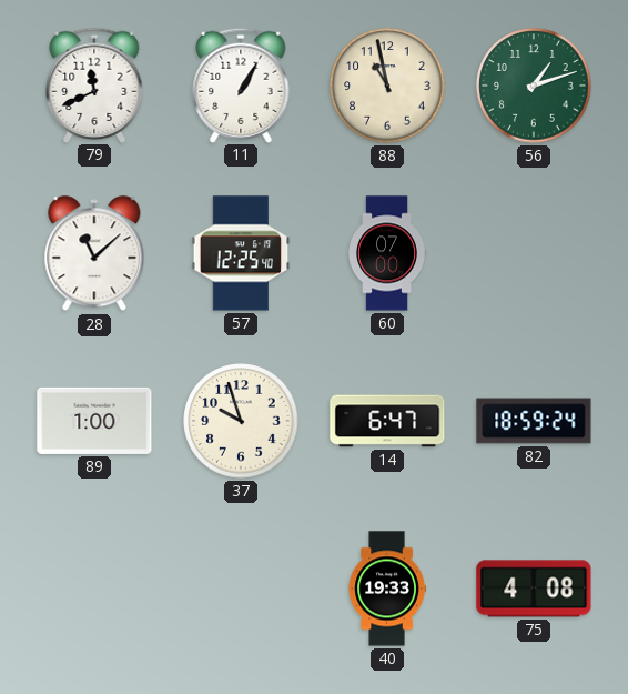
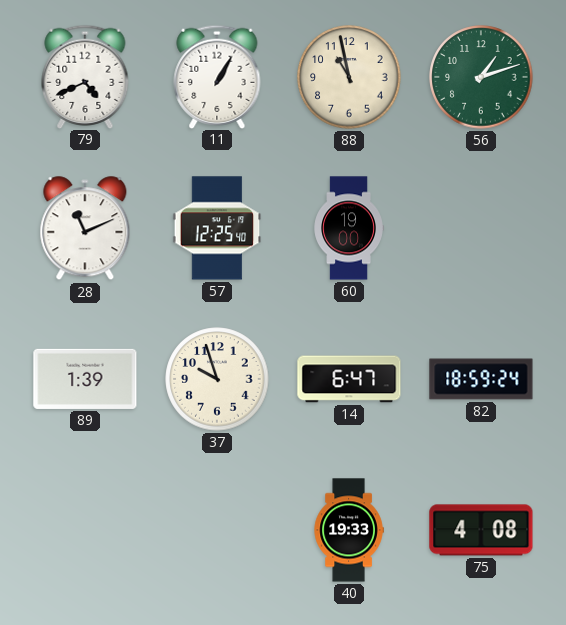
79: 11:41 -> 4:41
28: 11:08 -> 11:11
60: 07:00 -> 19:00
89: 1:00 -> 1:39
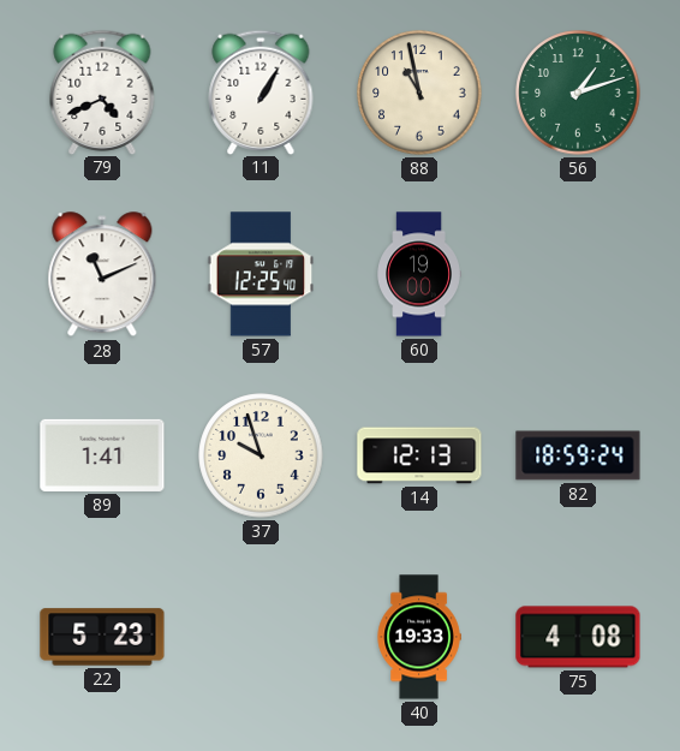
89: 1:39 -> 1:41
14: 6:47 -> 12:13
22: none -> 5:23
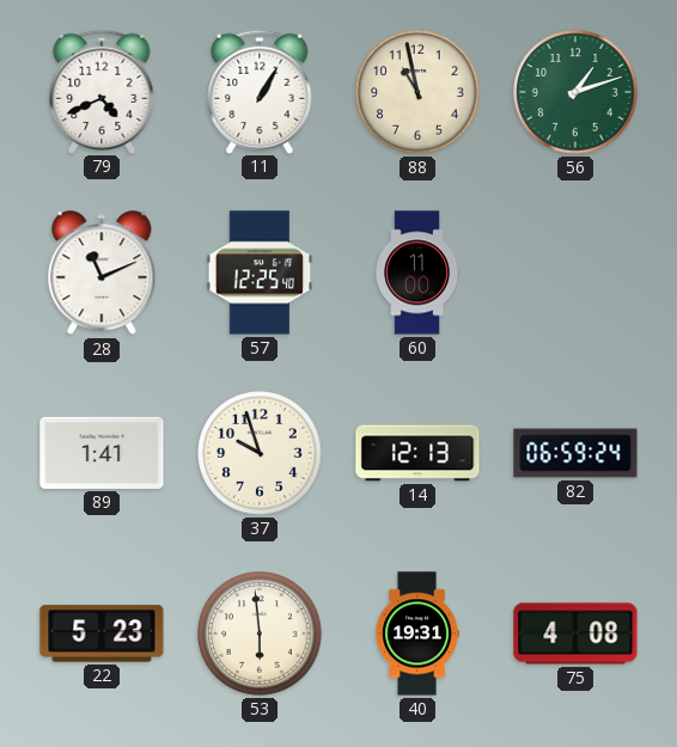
60: 19:00 -> 11:00
82: 18:59 -> 06:59
53: none -> 5:59
40: 19:33 -> 19:31
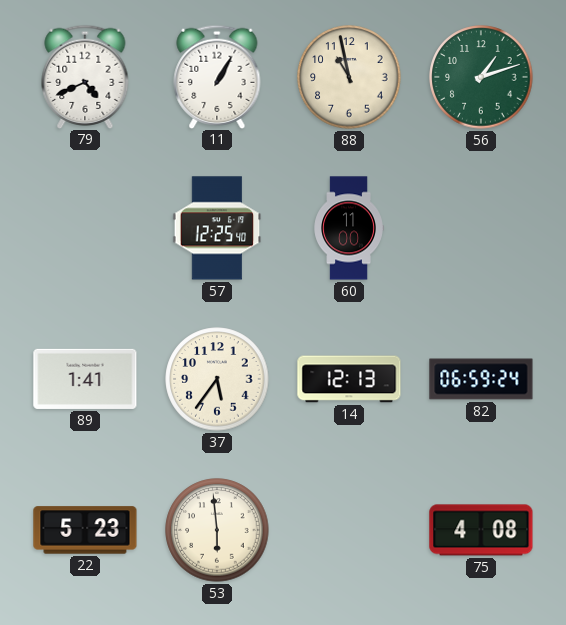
28: 11:11 -> none
37: 9:57 -> 5:36
40: 19:31 -> none
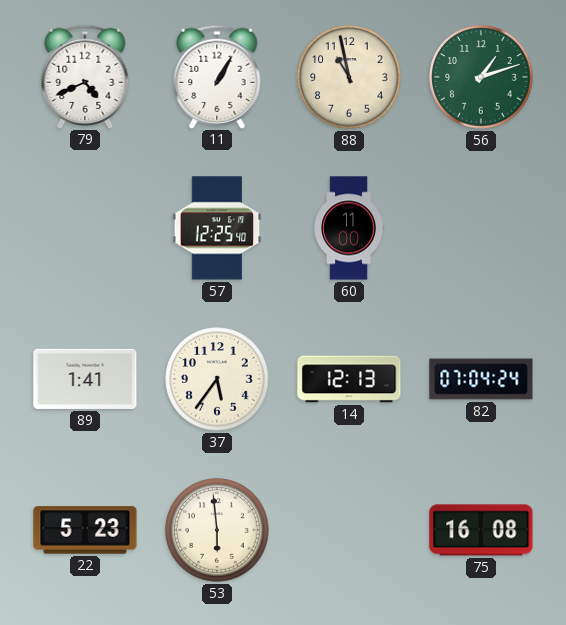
82: 06:59 -> 07:04
75: 4:08 -> 16:08
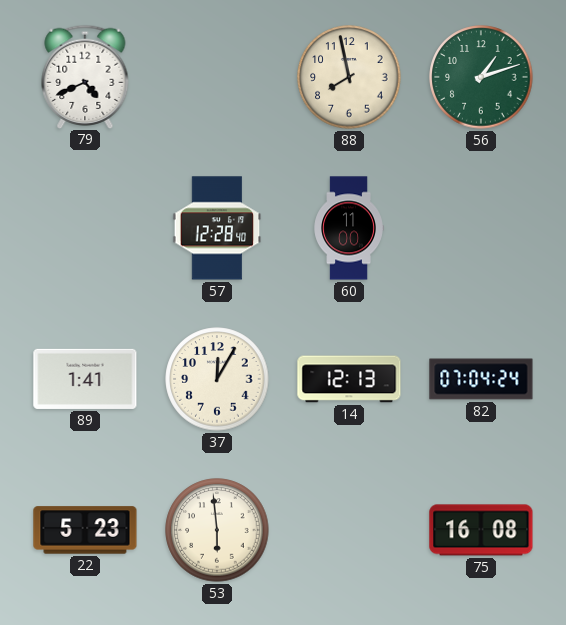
11: 1:05 -> none
88: 10:58 -> 7:58
57: 12:25 -> 12:28
37: 5:36 -> 12:05
